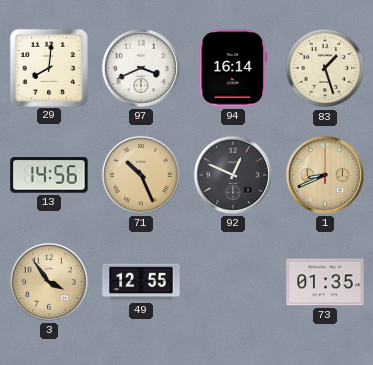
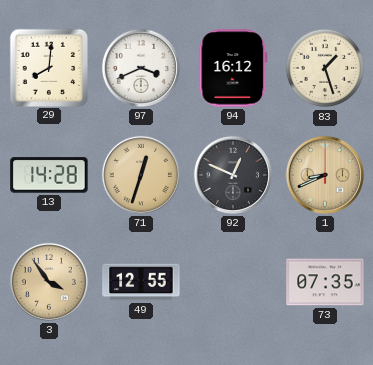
94: 16:14 -> 16:12
13: 14:56 -> 14:28
71: 10:26 -> 12:33
73: 01:35 -> 07:35
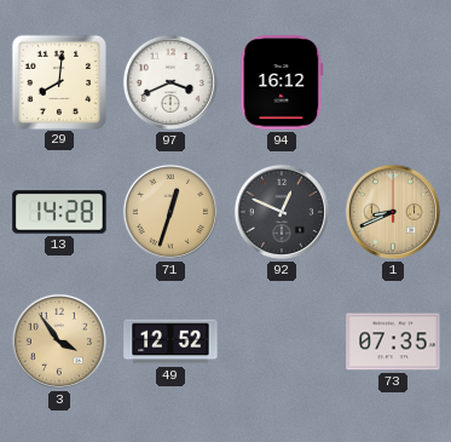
83: 1:27 -> none
49: 12:55 -> 12:52
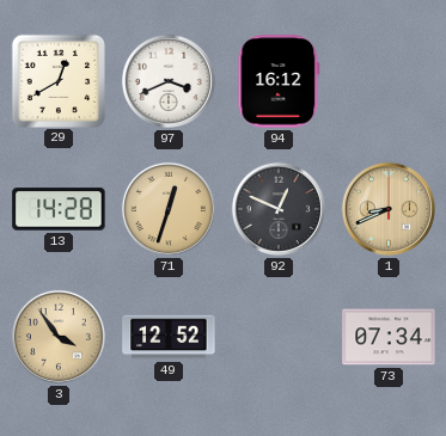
29: 8:01 -> 12:40
73: 07:35 -> 07:34
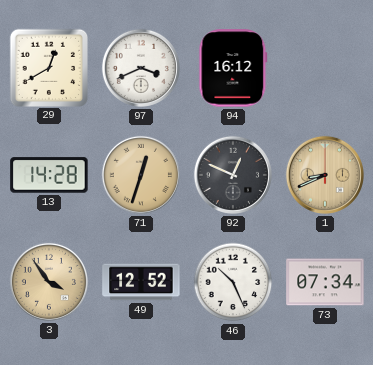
46: none -> 10:26
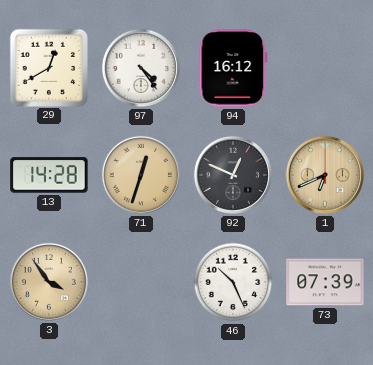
97: 3:41 -> 4:24
1: 8:41 -> 6:41
49: 12:52 -> none
73: 07:34 -> 07:39
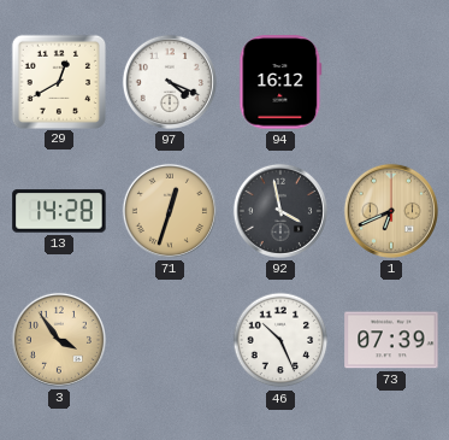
97: 4:24 -> 4:19
92: 12:49 -> 3:58
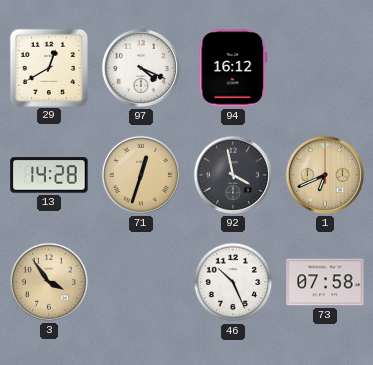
73: 07:39 -> 07:58
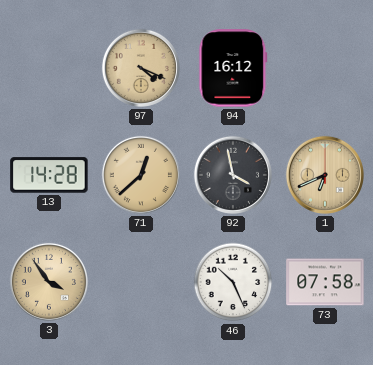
29: 12:40 -> none
97 dial: white -> champagne
71: 12:33 -> 12:38
